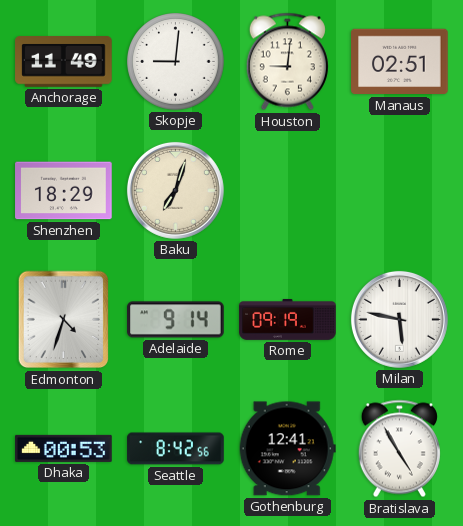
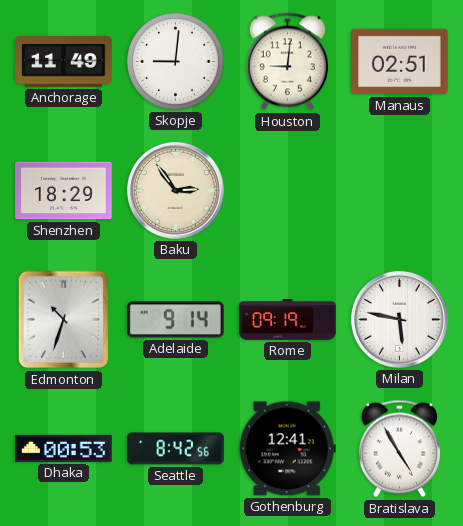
Baku: 7:03 -> 2:54
Edmonton: 4:33 -> 10:33
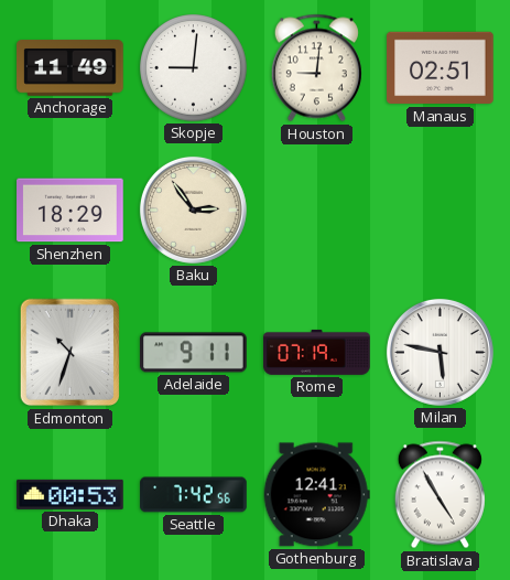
Adelaide: 9:14 -> 9:11
Rome: 09:19 -> 07:19
Seattle: 8:42 -> 7:42
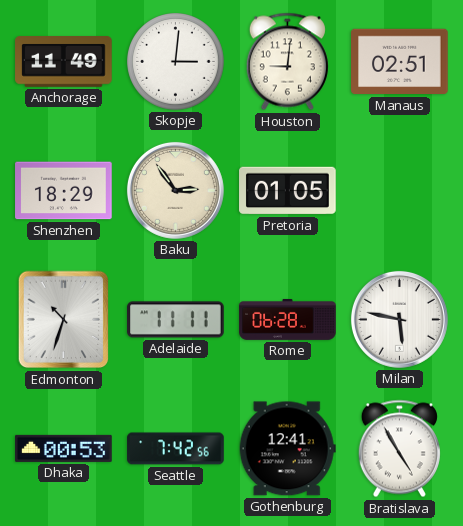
Skopje: 9:01 -> 3:01
Pretoria: none -> 01:05
Adelaide: 9:11 -> 11:11
Rome: 07:19 -> 06:28
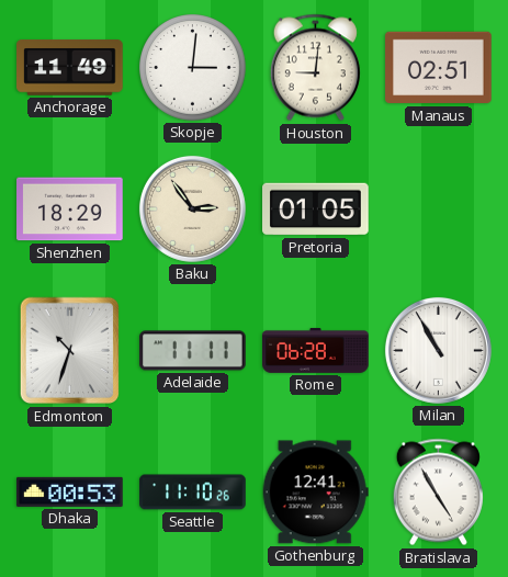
Milan: 5:47 -> 10:55
Seattle: 7:42 -> 11:10
